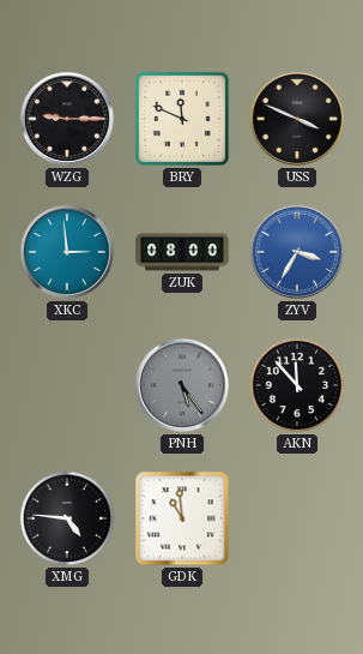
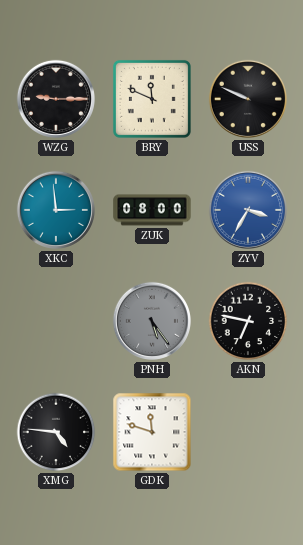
USS: 3:49 -> 9:49
AKN: 11:53 -> 6:47
GDK: 10:59 -> 11:48
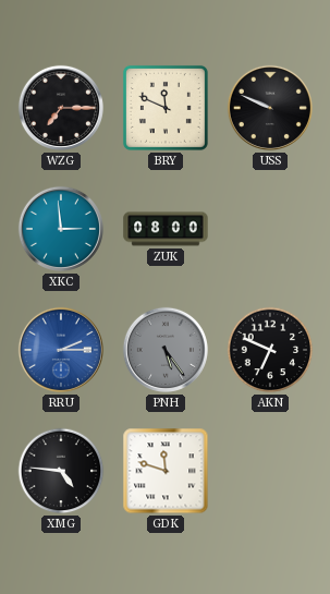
WZG: 9:15 -> 7:15
ZYV: 3:35 -> none
RRU: none -> 2:15
AKN: 6:47 -> 6:49
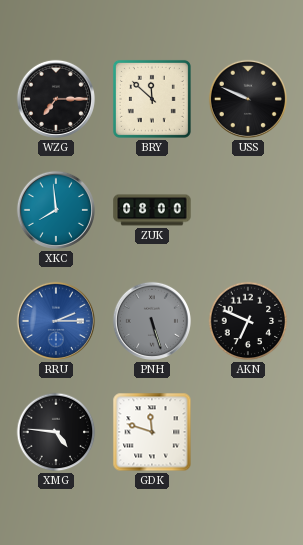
BRY: 11:49 -> 11:52
XKC: 2:59 -> 7:59
PNH: 5:24 -> 5:27
